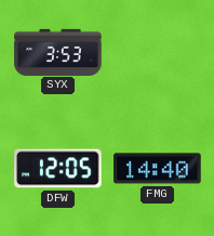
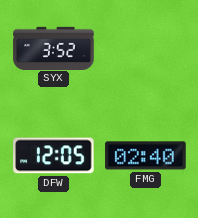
SYX: 3:53 -> 3:52
FMG: 14:40 -> 02:40
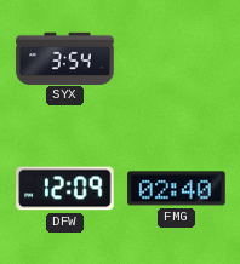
SYX: 3:52 -> 3:54
DFW: 12:05 -> 12:09
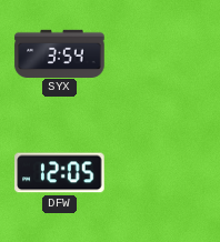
DFW: 12:09 -> 12:05
FMG: 02:40 -> none
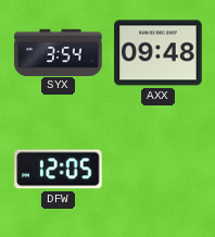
AXX: none -> 09:48
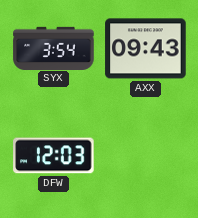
AXX: 09:48 -> 09:43
DFW: 12:05 -> 12:03
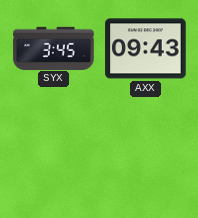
SYX: 3:54 -> 3:45
DFW: 12:03 -> none
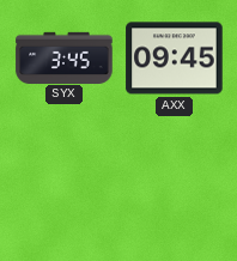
AXX: 09:43 -> 09:45
